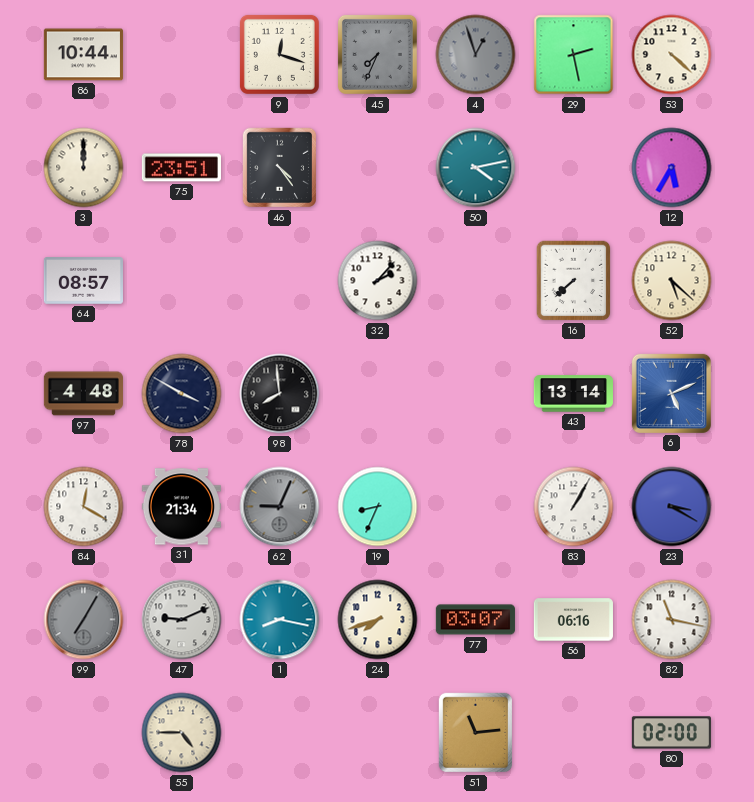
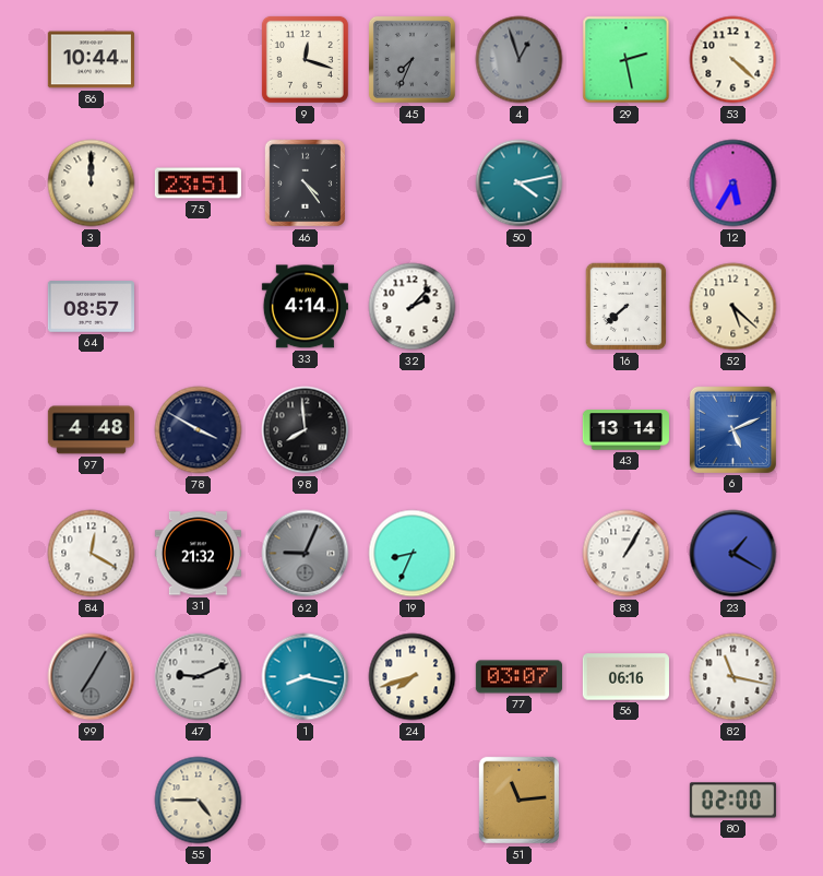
33: none -> 4:14
31: 21:34 -> 21:32
23: 3:20 -> 1:20
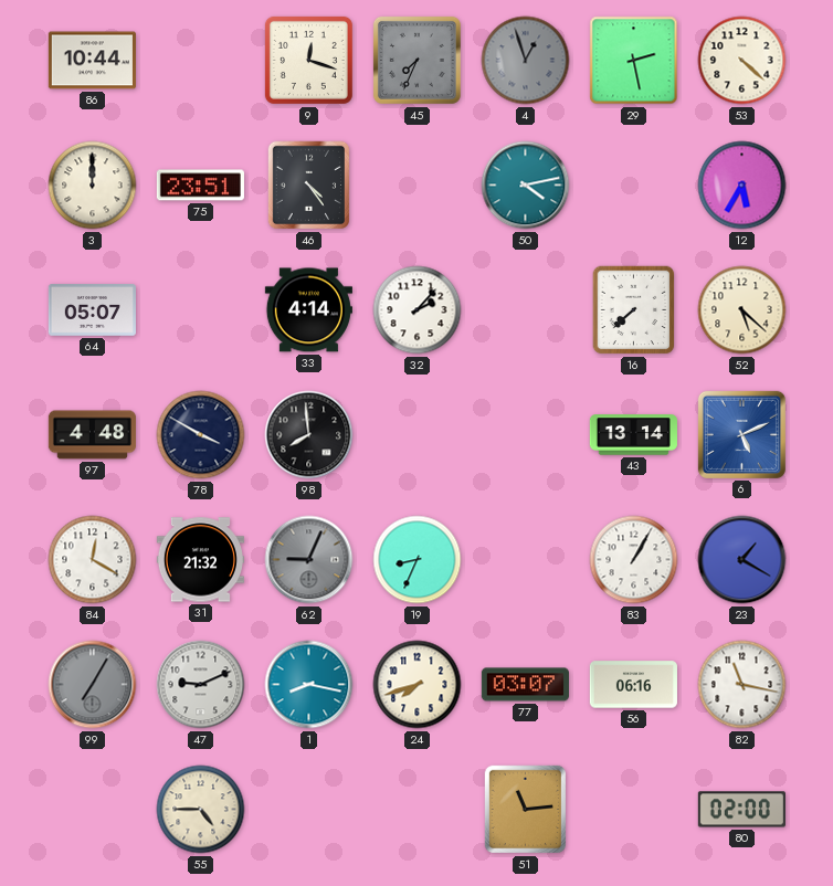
64: 08:57 -> 05:07
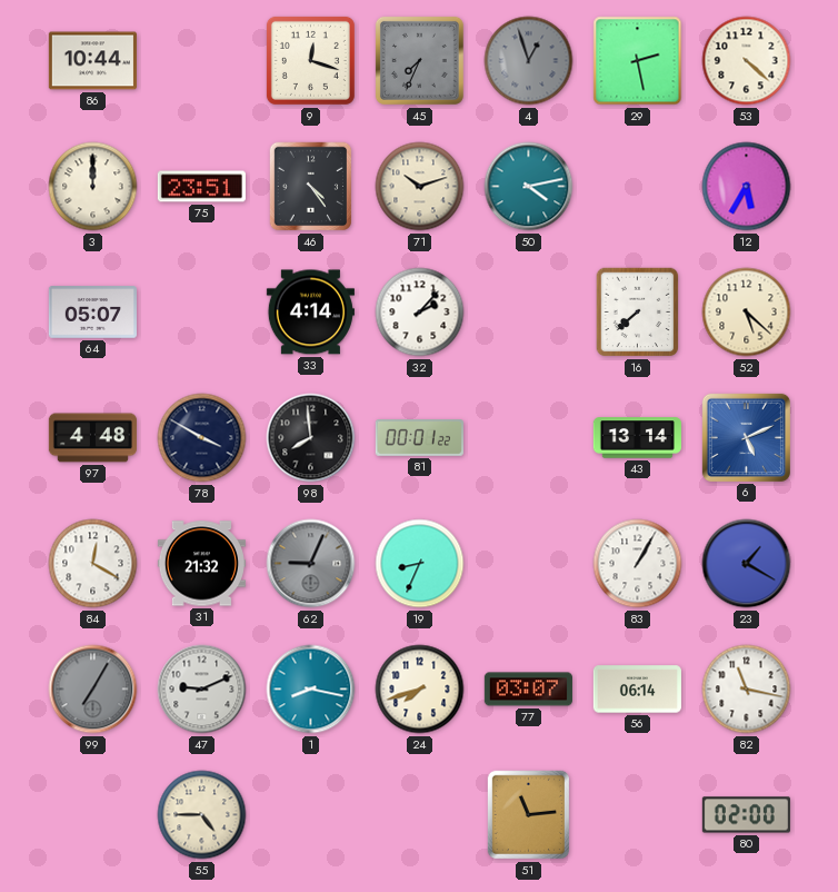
71: none -> 10:12
81: none -> 00:01
56: 06:16 -> 06:14
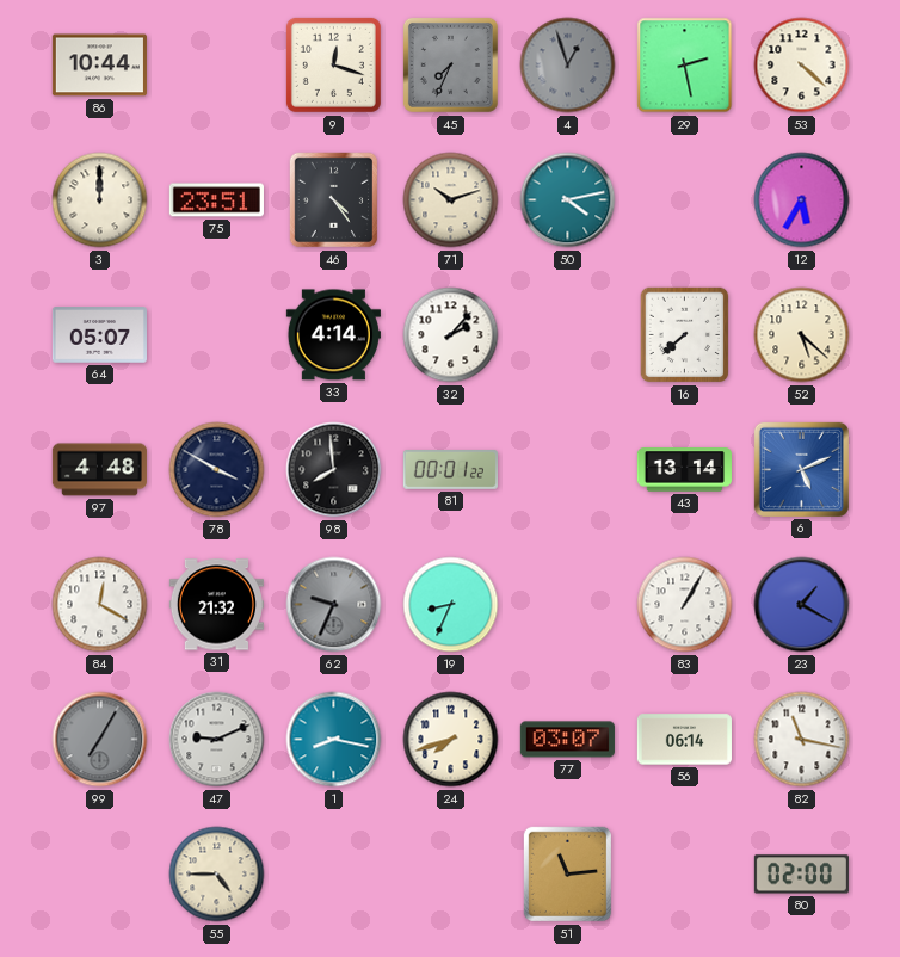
62: 9:04 -> 9:34
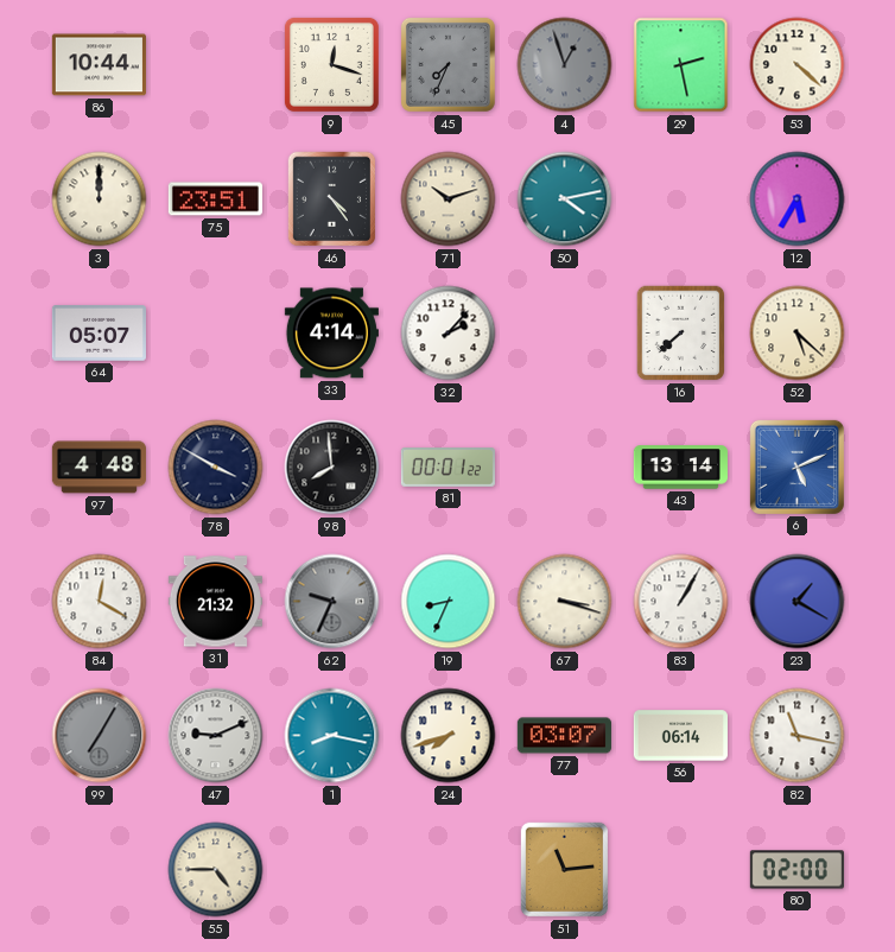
67: none -> 3:18
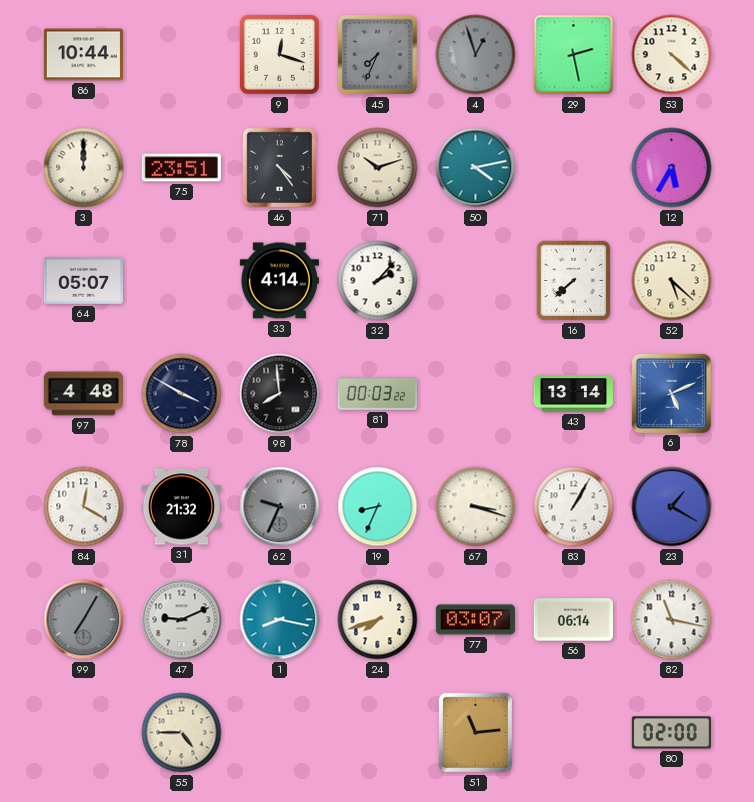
81: 00:01 -> 00:03
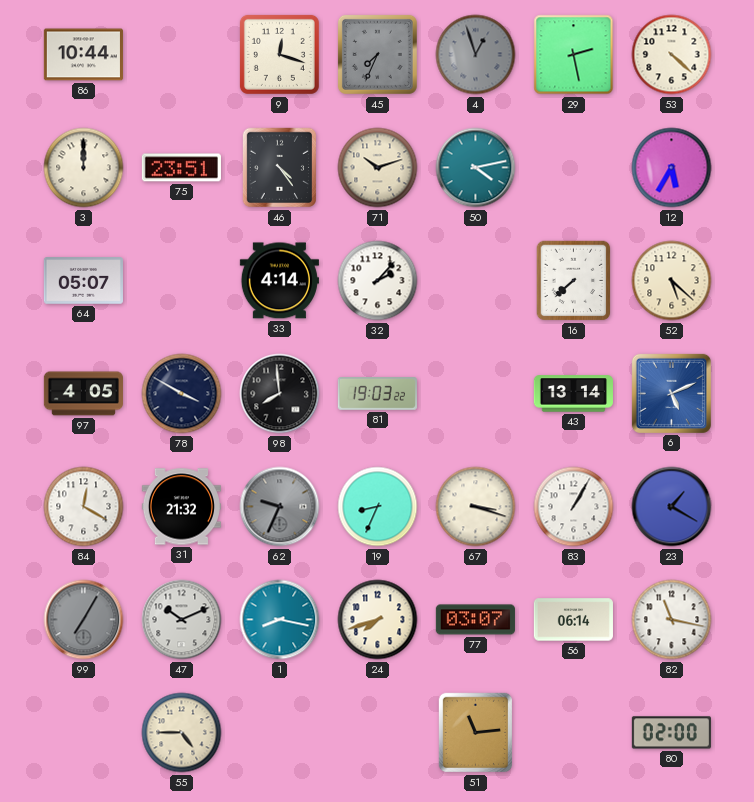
97: 4:48 -> 4:05
81: 00:03 -> 19:03
47: 9:11 -> 10:11
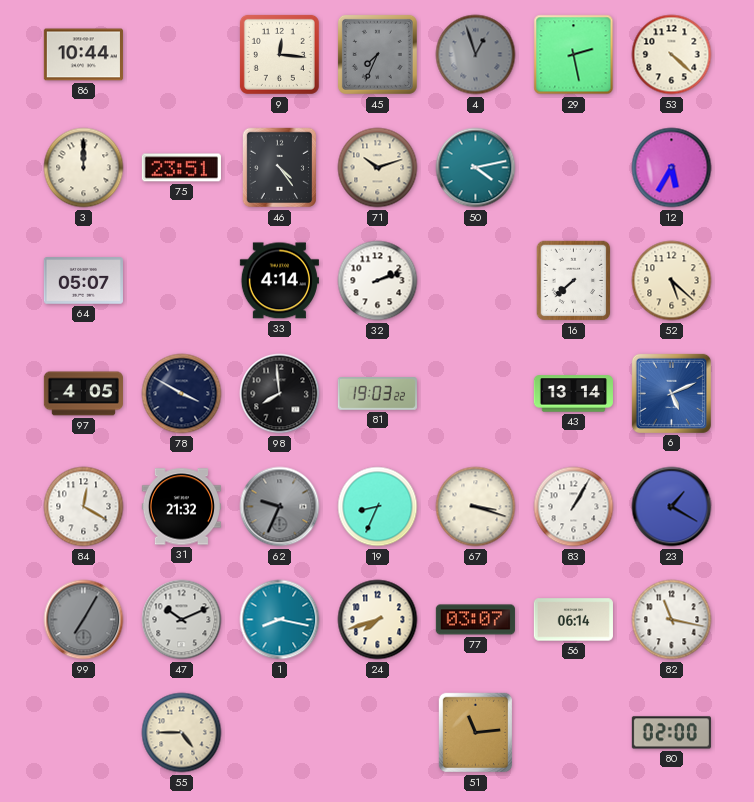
9: 12:18 -> 12:16
32: 2:07 -> 2:12
